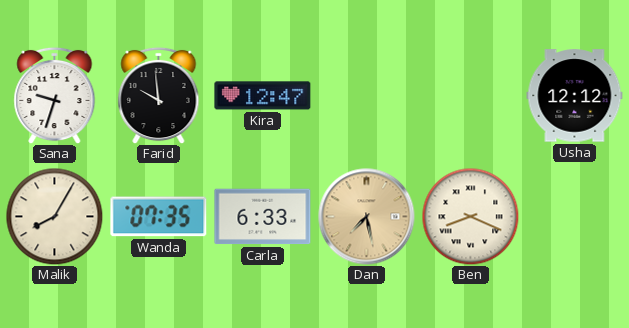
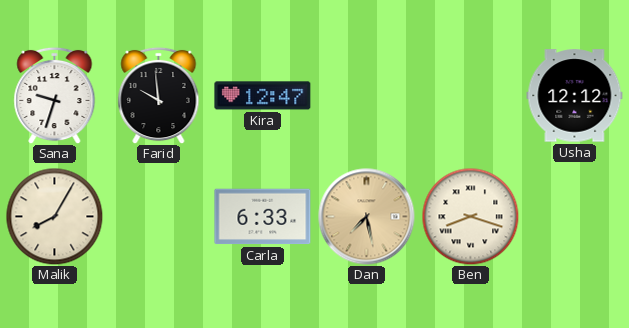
Wanda: 07:35 -> none
Ben: 8:19 -> 8:18
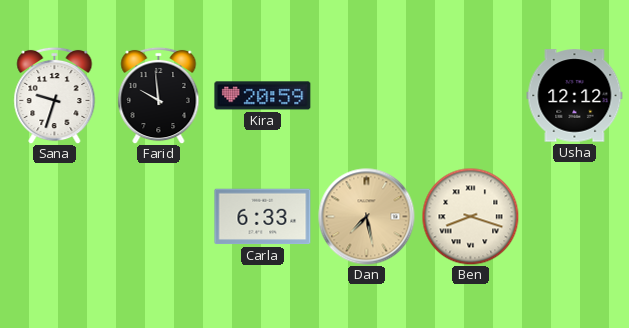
Kira: 12:47 -> 20:59
Malik: 8:05 -> none
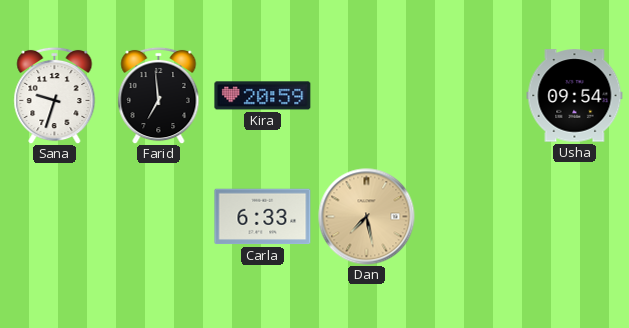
Farid: 9:59 -> 6:59
Usha: 12:12 -> 09:54
Ben: 8:18 -> none
